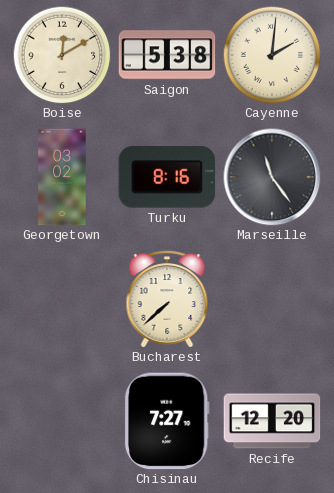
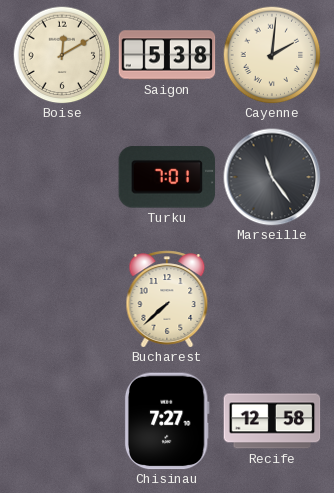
Georgetown: 03:02 -> none
Turku: 8:16 -> 7:01
Recife: 12:20 -> 12:58
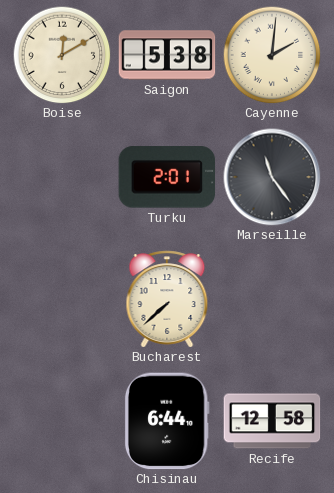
Turku: 7:01 -> 2:01
Chisinau: 7:27 -> 6:44
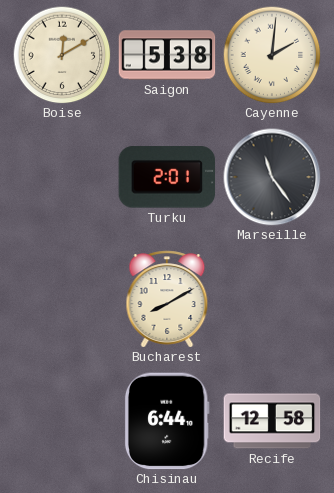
Bucharest: 7:38 -> 8:10
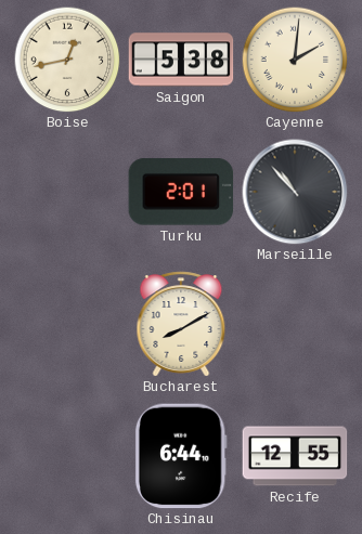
Boise: 12:10 -> 12:43
Marseille: 11:24 -> 10:53
Recife: 12:58 -> 12:55
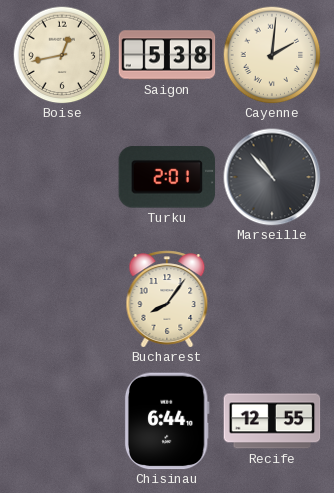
Bucharest: 8:10 -> 8:06
